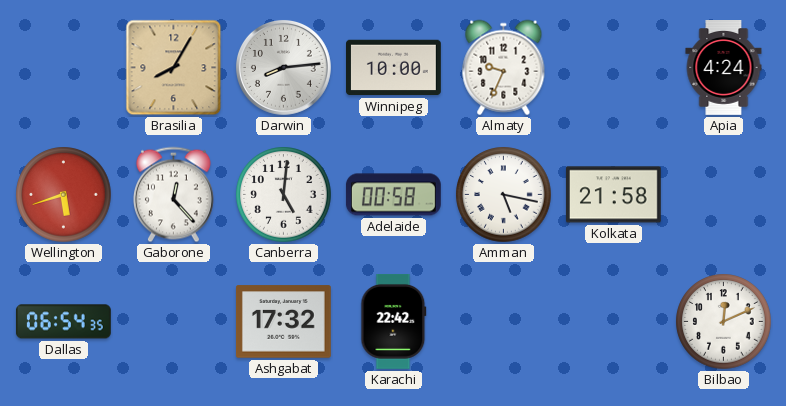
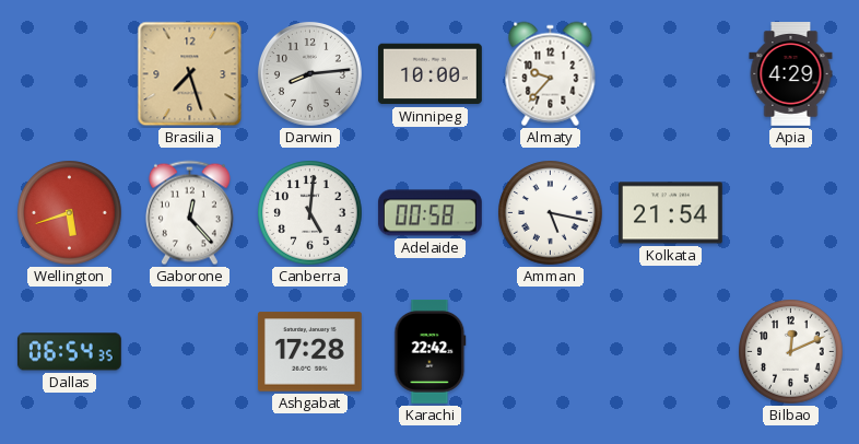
Brasilia: 8:05 -> 7:27
Almaty: 9:34 -> 9:37
Apia: 4:24 -> 4:29
Kolkata: 21:58 -> 21:54
Ashgabat: 17:32 -> 17:28
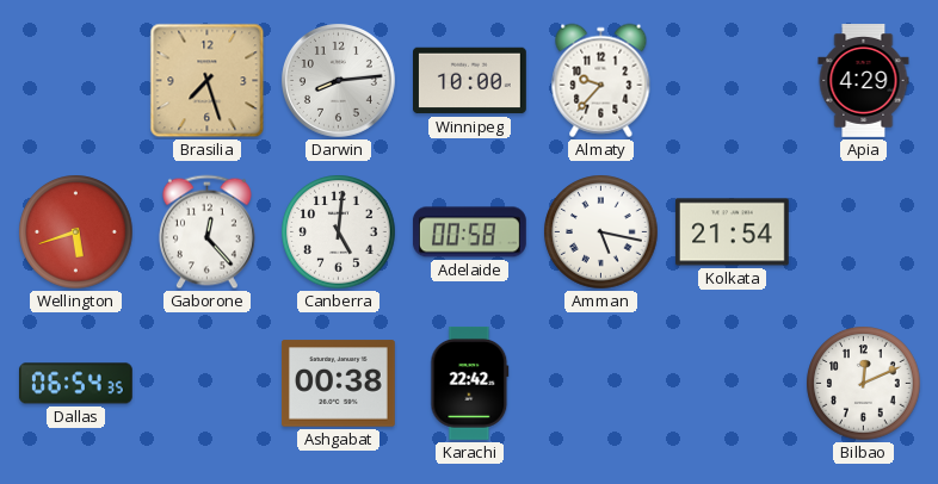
Ashgabat: 17:28 -> 00:38
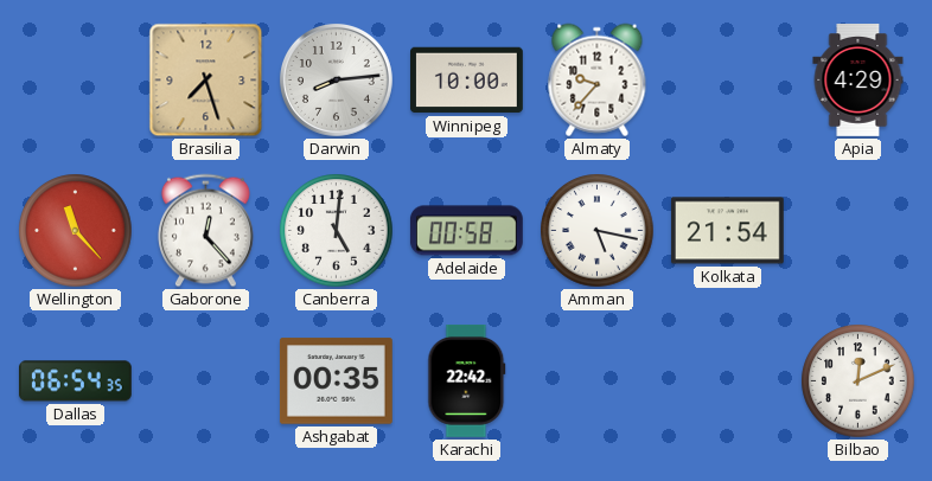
Wellington: 5:42 -> 11:23
Ashgabat: 00:38 -> 00:35
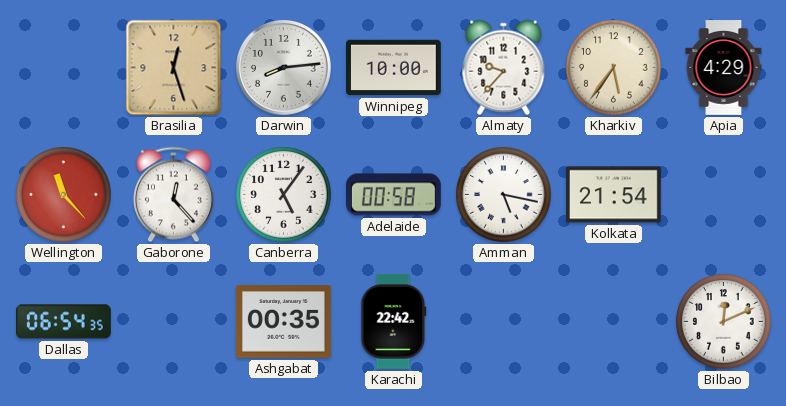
Brasilia: 7:27 -> 12:27
Kharkiv: none -> 5:36
Canberra: 5:01 -> 5:06
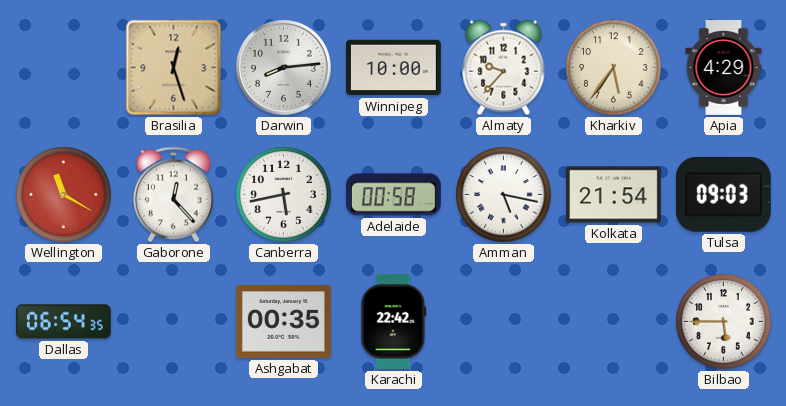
Wellington: 11:23 -> 11:20
Canberra: 5:06 -> 5:43
Tulsa: none -> 09:03
Bilbao: 12:11 -> 5:45
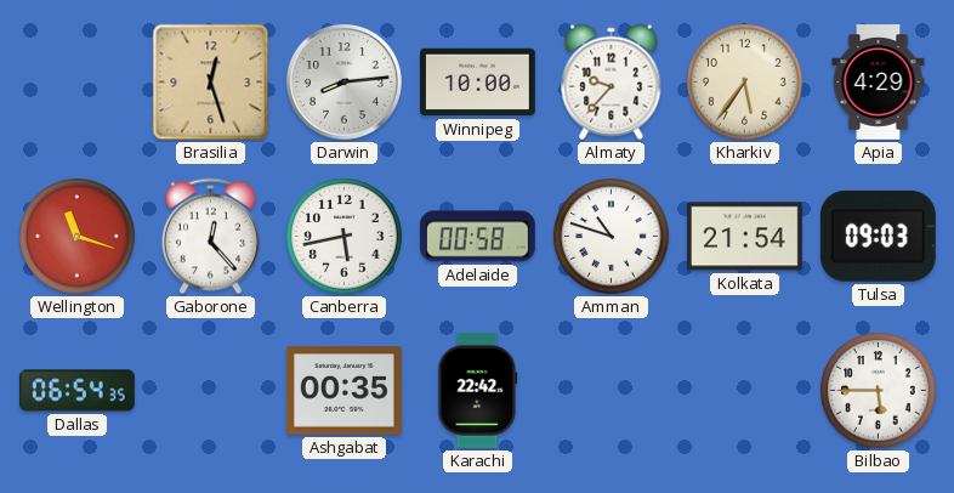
Wellington: 11:20 -> 11:18
Amman: 5:17 -> 10:48
